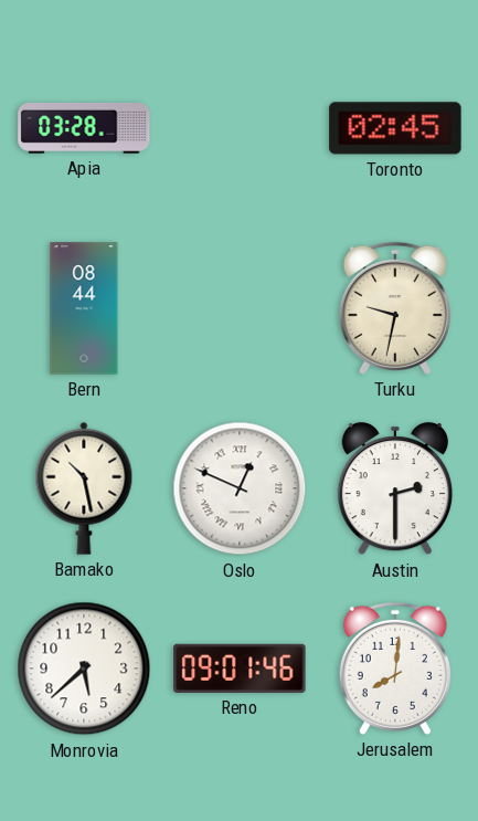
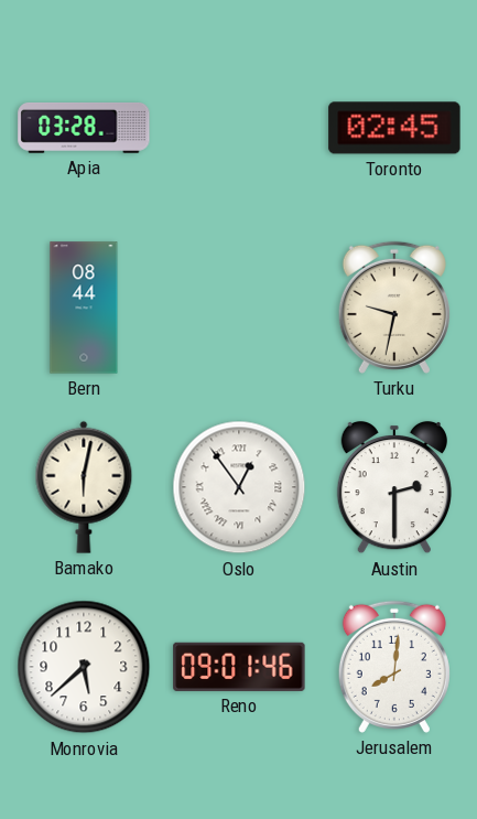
Bamako: 10:28 -> 6:02
Oslo: 12:49 -> 12:54
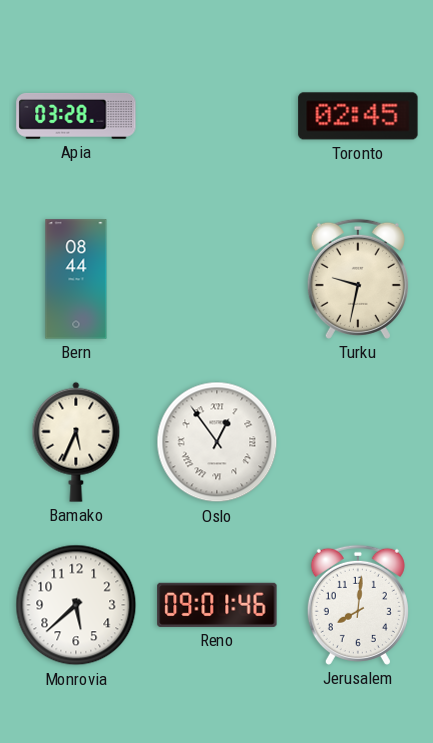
Bamako: 6:02 -> 5:34
Austin: 2:30 -> none
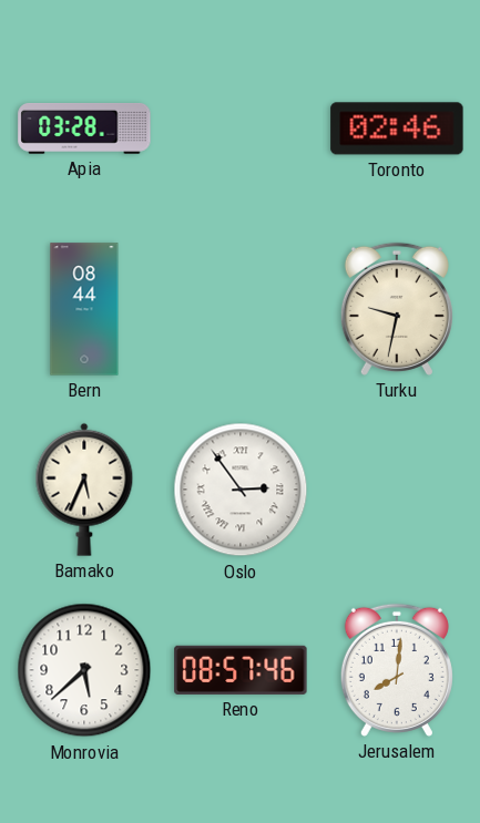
Toronto: 02:45 -> 02:46
Oslo: 12:54 -> 2:54
Reno: 09:01 -> 08:57
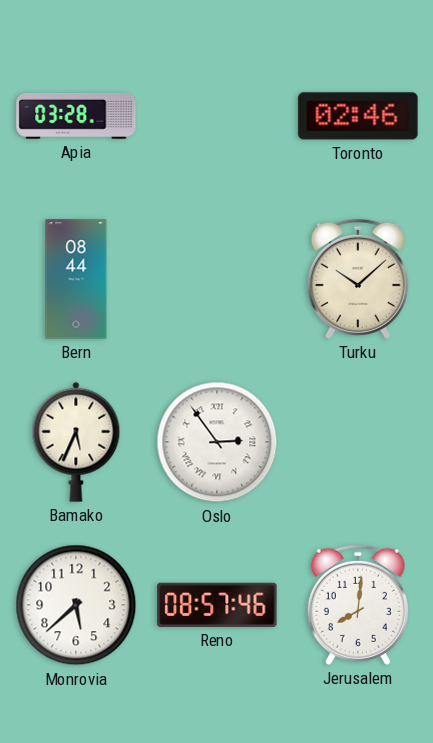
Turku: 9:32 -> 10:08
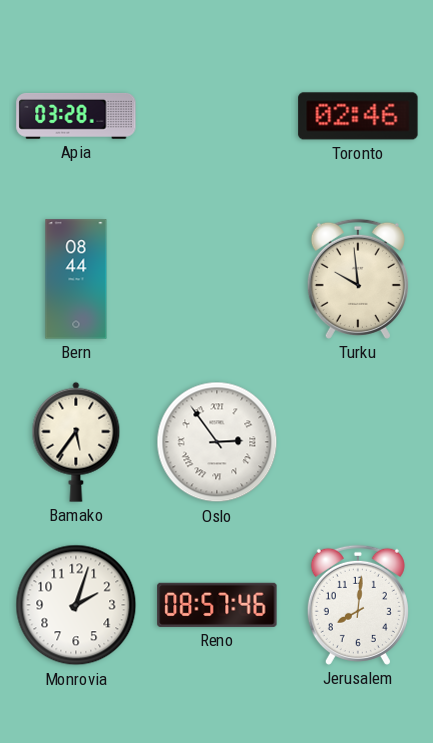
Turku: 10:08 -> 9:59
Bamako: 5:34 -> 5:36
Monrovia: 5:38 -> 2:03
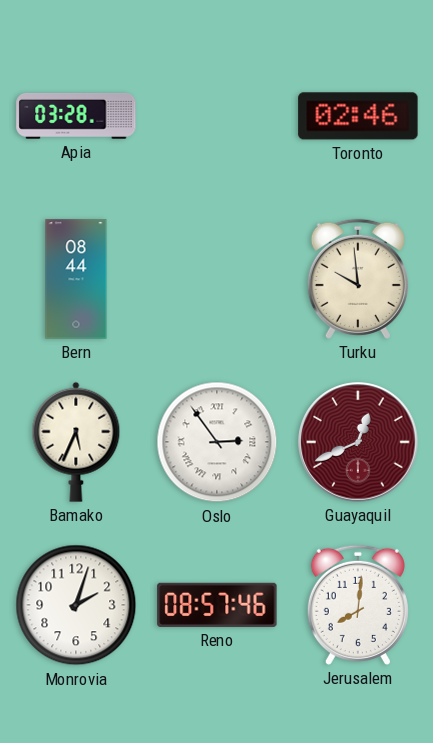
Bamako: 5:36 -> 5:34
Guayaquil: none -> 12:41
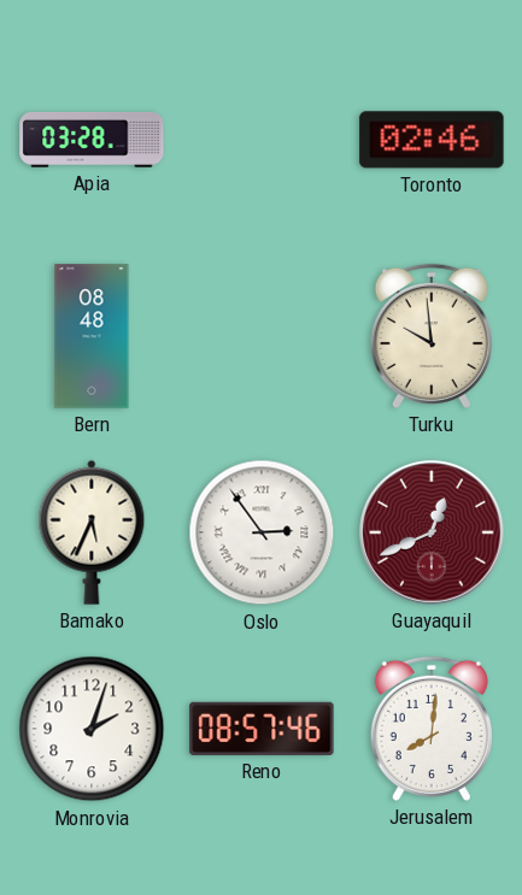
Bern: 08:44 -> 08:48
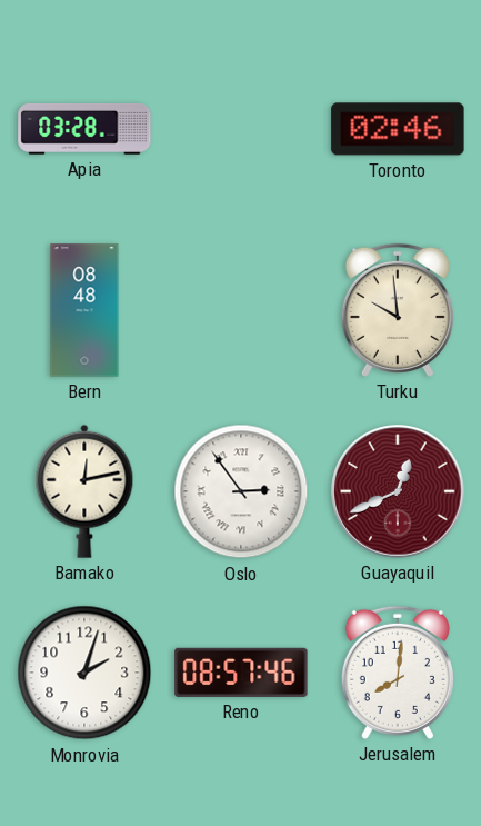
Bamako: 5:34 -> 12:13
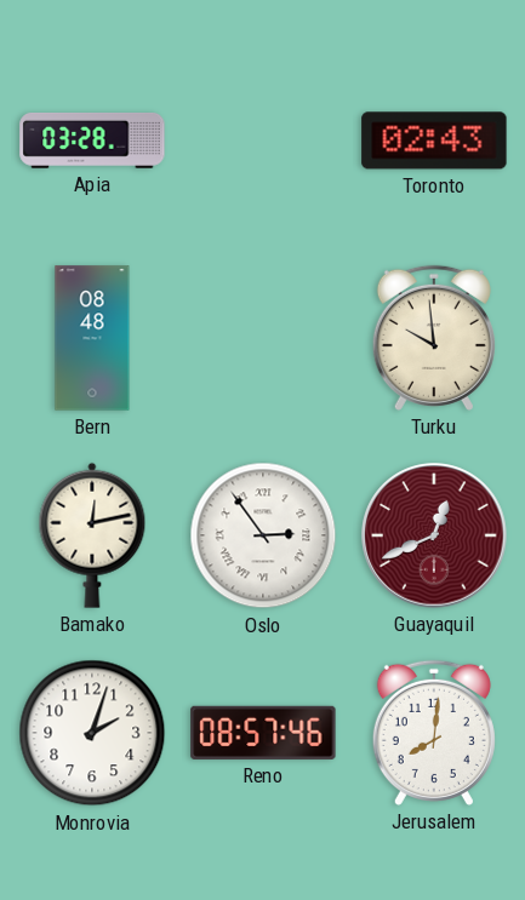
Toronto: 02:46 -> 02:43
